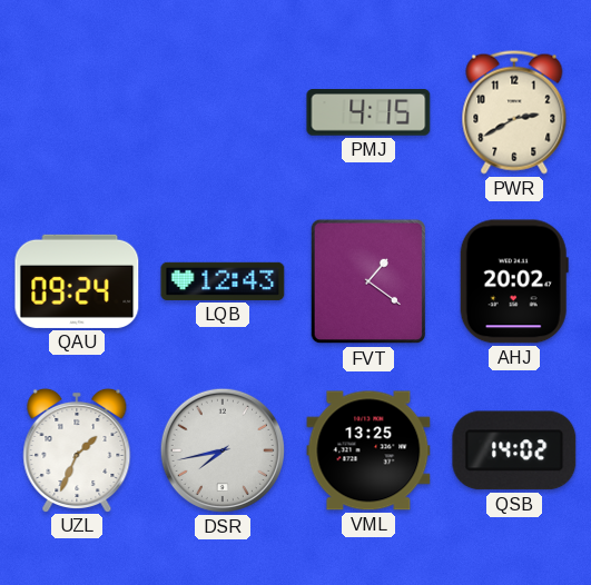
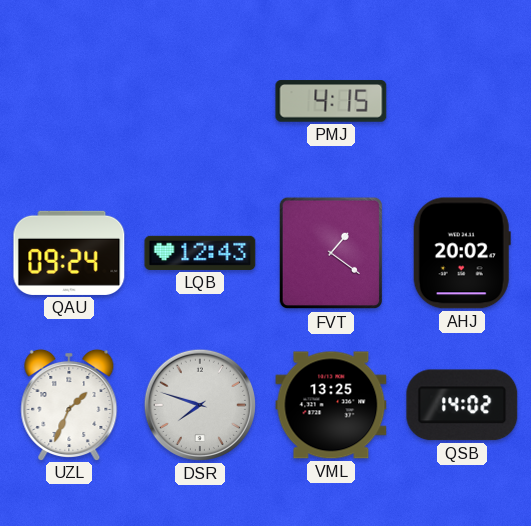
PWR: 2:40 -> none
DSR: 7:43 -> 7:48
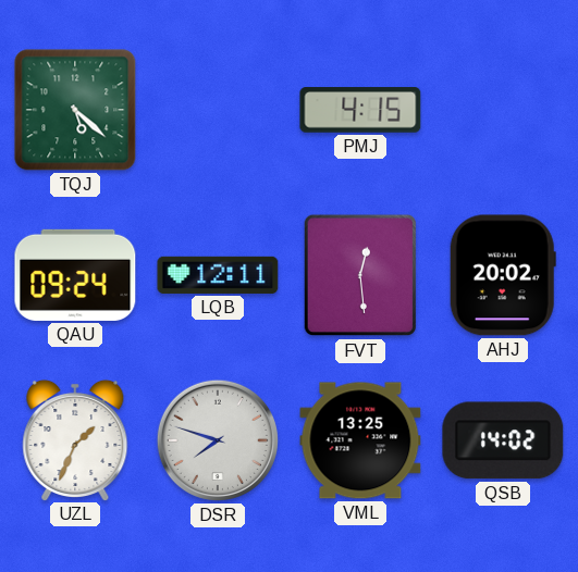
TQJ: none -> 5:22
LQB: 12:43 -> 12:11
FVT: 1:21 -> 12:29
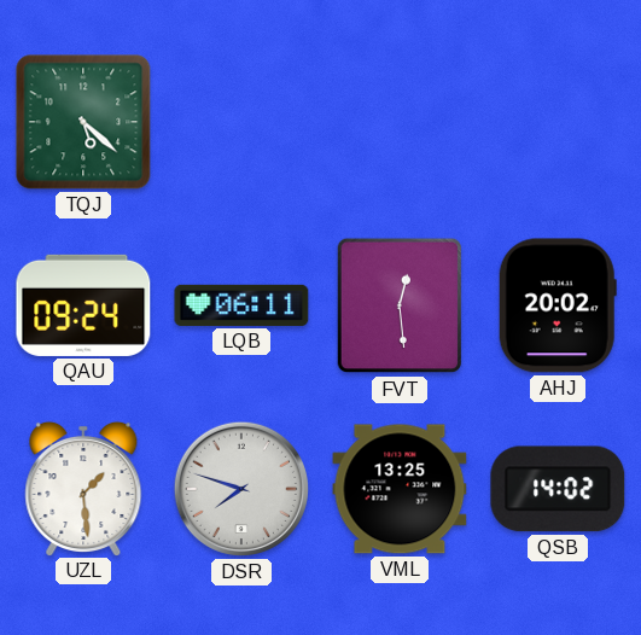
PMJ: 4:15 -> none
LQB: 12:11 -> 06:11
UZL: 1:34 -> 1:29
